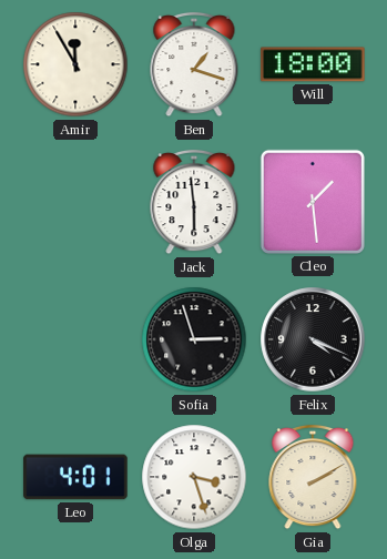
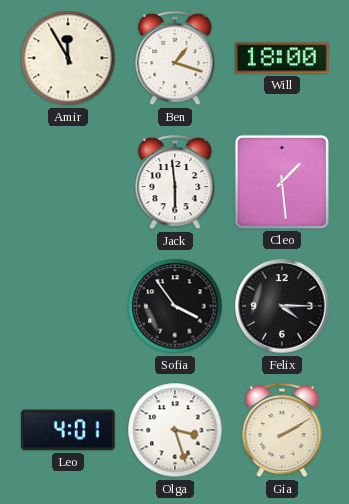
Sofia: 2:57 -> 3:54
Felix: 4:19 -> 4:15
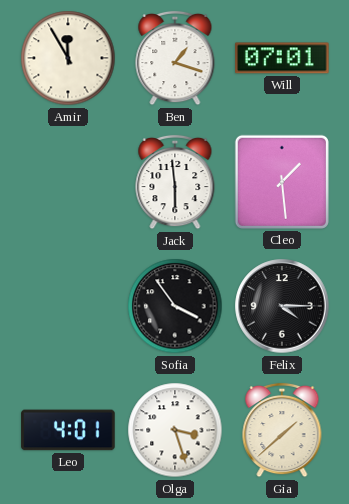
Will: 18:00 -> 07:01
Gia: 2:10 -> 1:38
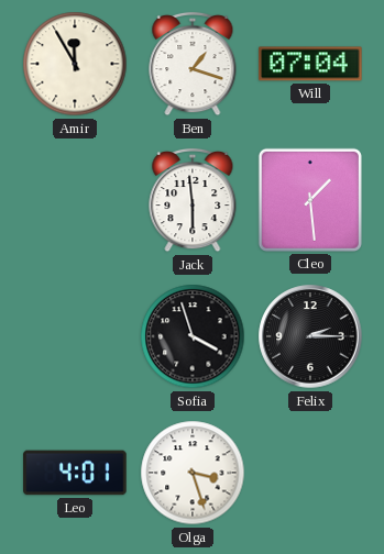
Will: 07:01 -> 07:04
Sofia: 3:54 -> 3:57
Felix: 4:15 -> 2:15
Gia: 1:38 -> none
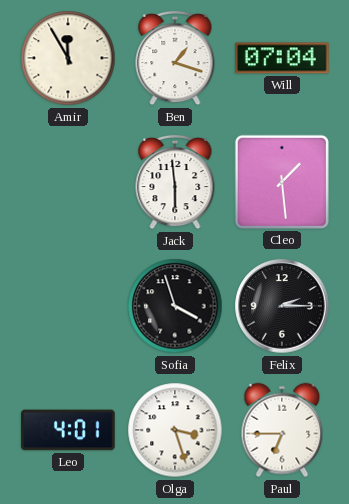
Paul: none -> 6:45
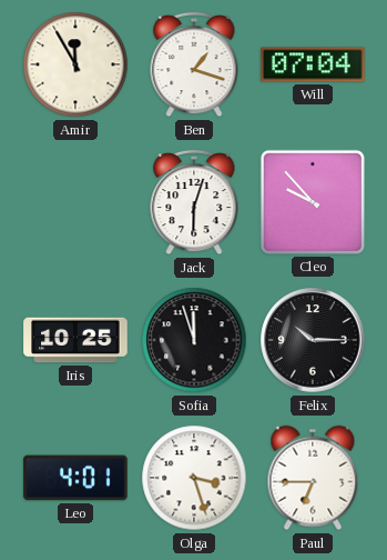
Jack: 5:59 -> 6:03
Cleo: 1:29 -> 9:53
Iris: none -> 10:25
Sofia: 3:57 -> 11:57
Felix: 2:15 -> 10:15
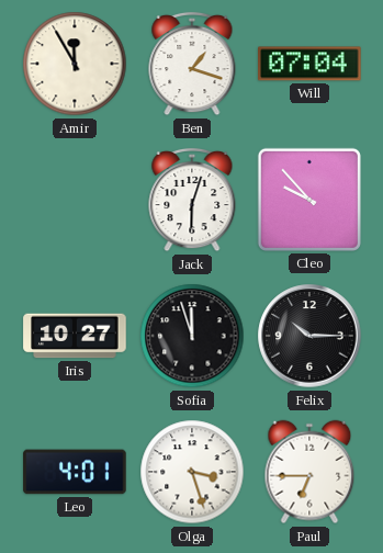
Iris: 10:25 -> 10:27
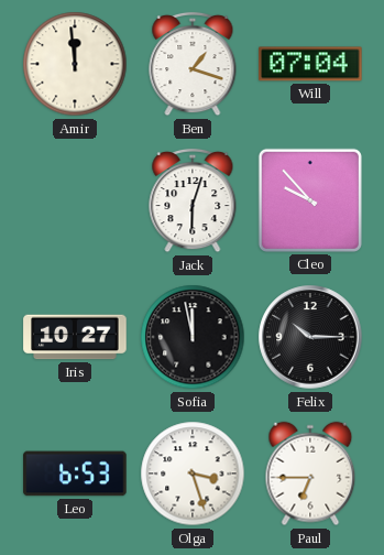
Amir: 11:55 -> 11:59
Sofia: 11:57 -> 11:58
Leo: 4:01 -> 6:53
